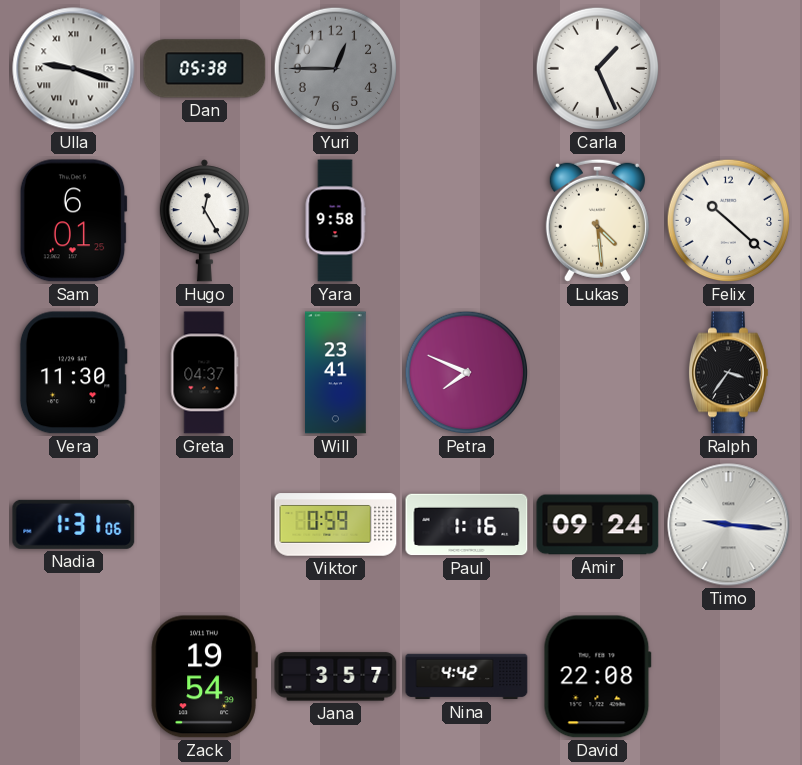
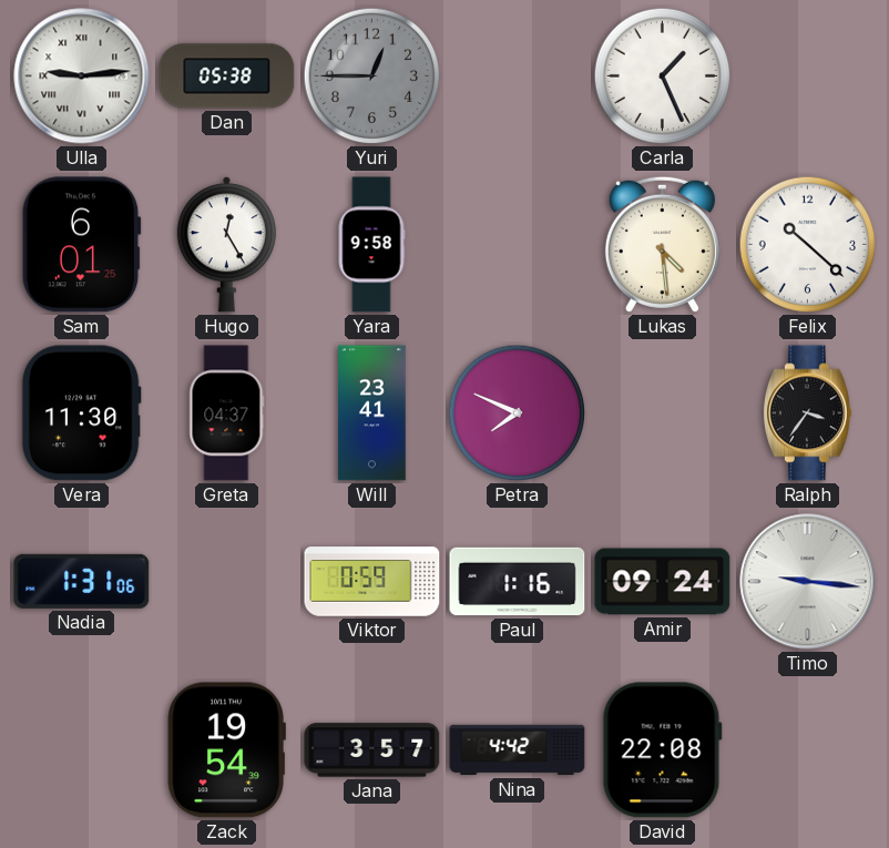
Ulla: 9:18 -> 9:14
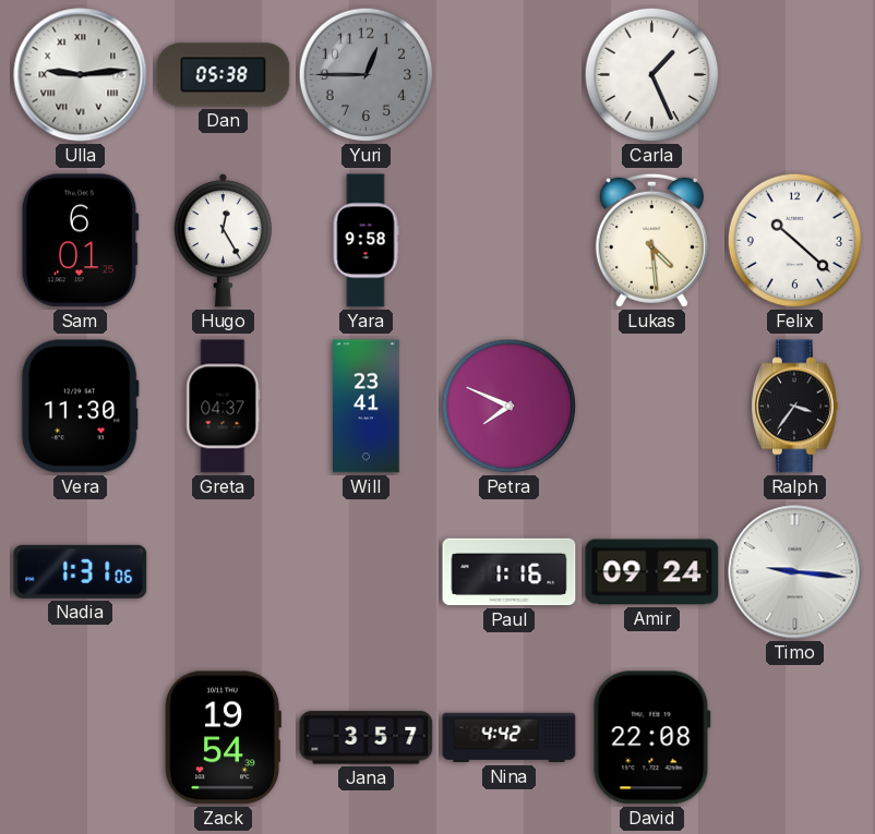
Viktor: 0:59 -> none
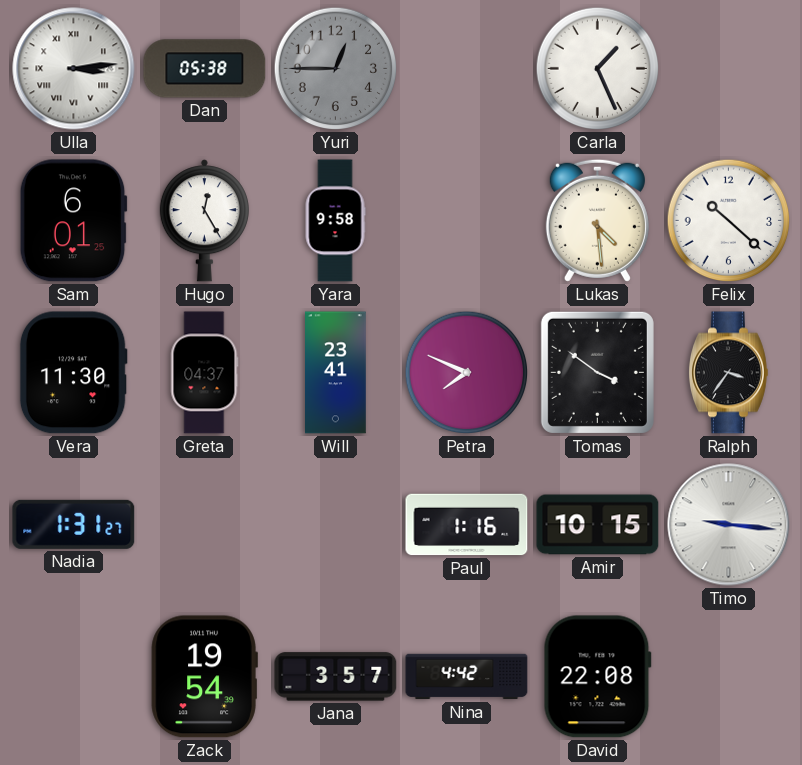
Ulla: 9:14 -> 3:14
Tomas: none -> 3:51
Nadia: 1:31:06 -> 1:31:27
Amir: 09:24 -> 10:15
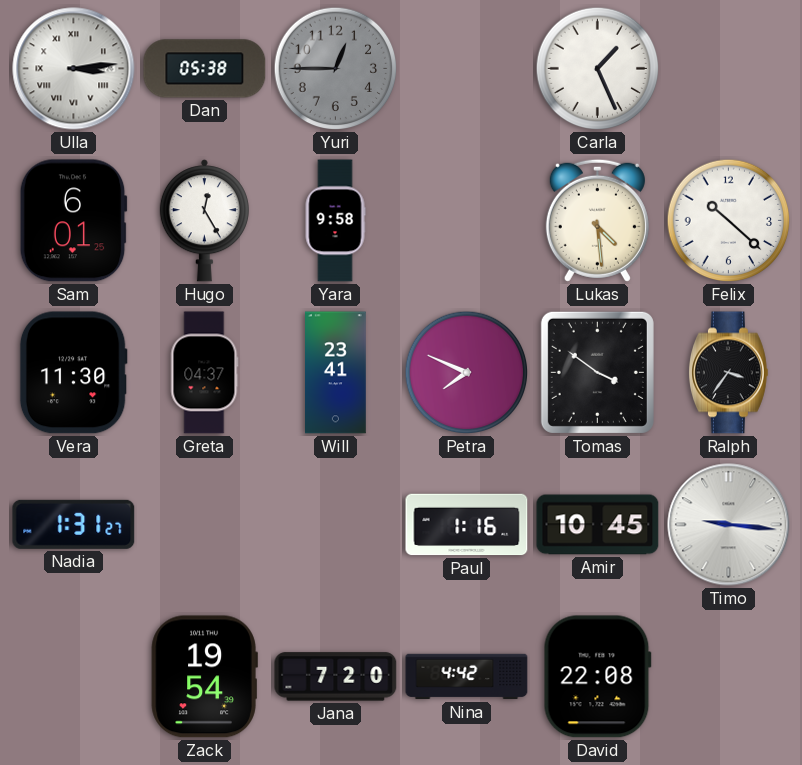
Amir: 10:15 -> 10:45
Jana: 3:57 -> 7:20
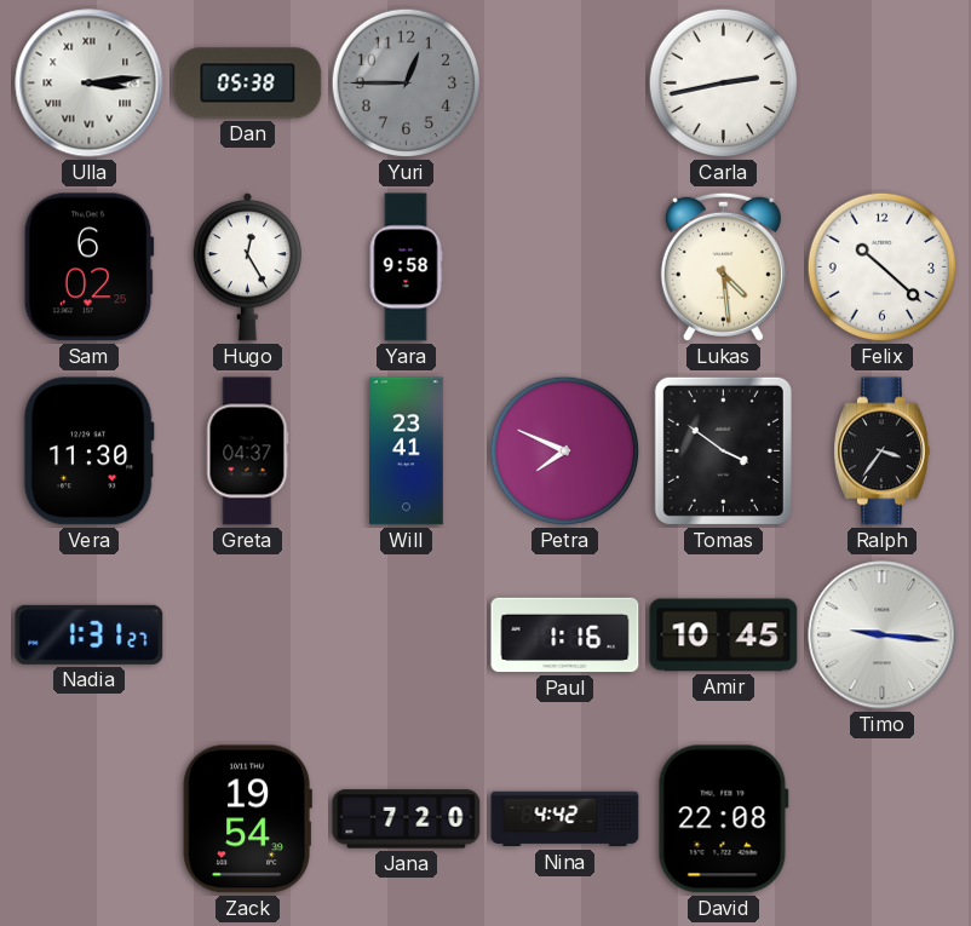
Carla: 1:26 -> 2:43
Sam: 6:01 -> 6:02
